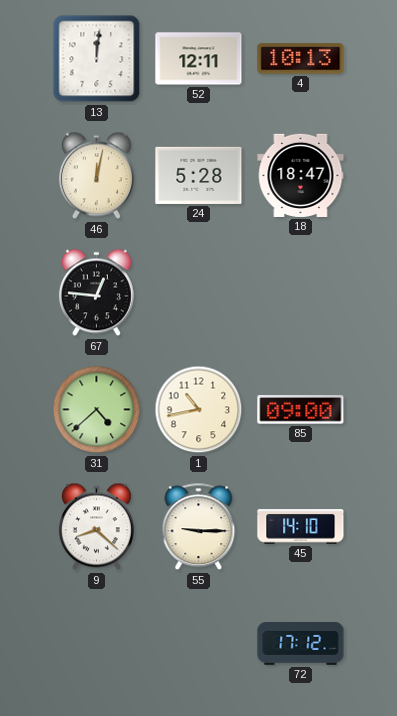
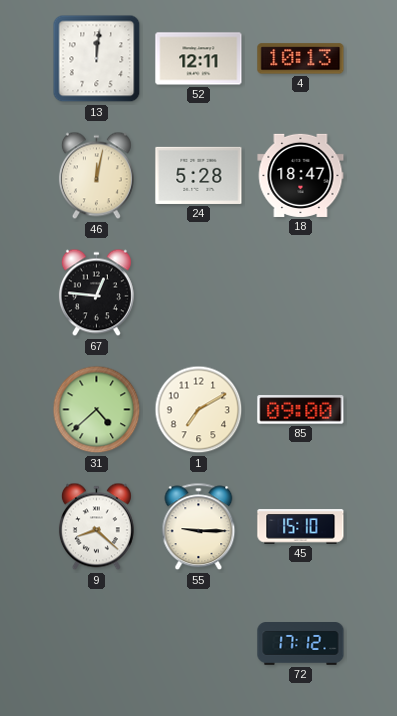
1: 10:43 -> 7:10
45: 14:10 -> 15:10
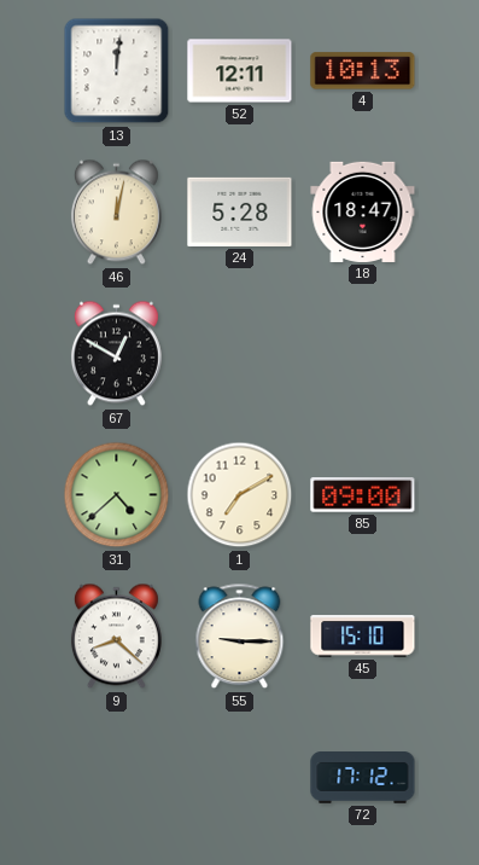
67: 12:46 -> 12:50
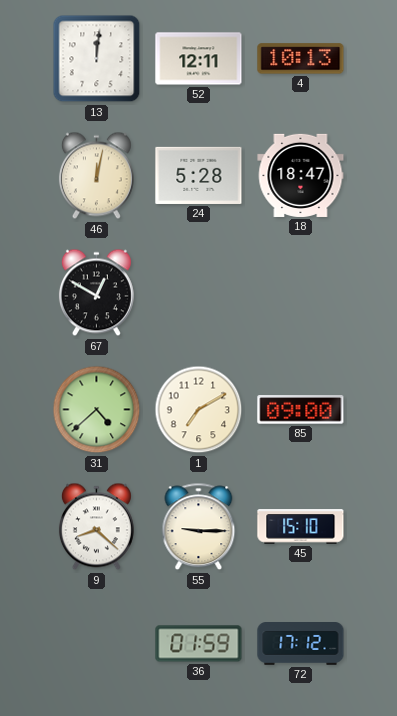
36: none -> 01:59
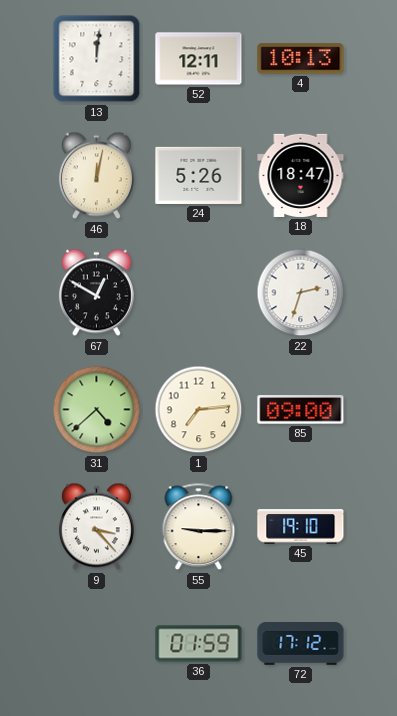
24: 5:28 -> 5:26
22: none -> 2:33
1: 7:10 -> 7:14
9: 8:22 -> 3:23
45: 15:10 -> 19:10
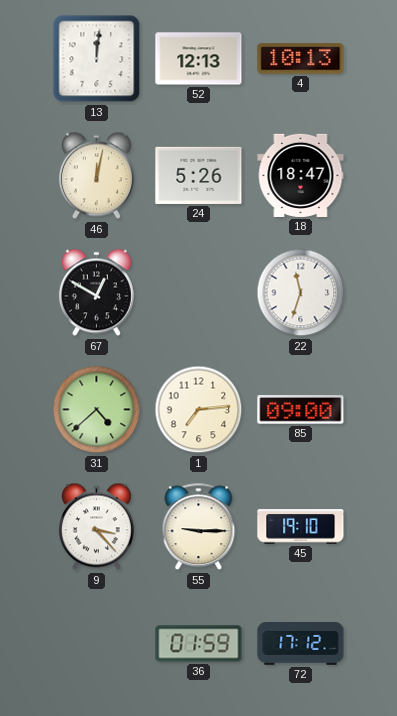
52: 12:11 -> 12:13
22: 2:33 -> 11:33
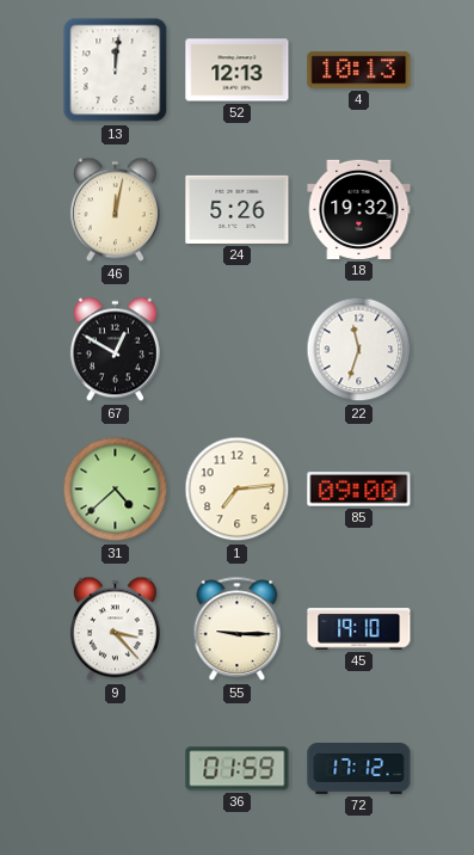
18: 18:47 -> 19:32
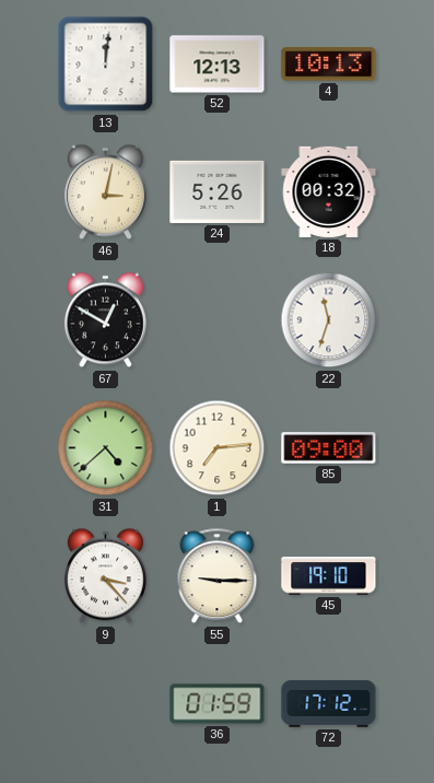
46: 12:02 -> 3:02
18: 19:32 -> 00:32
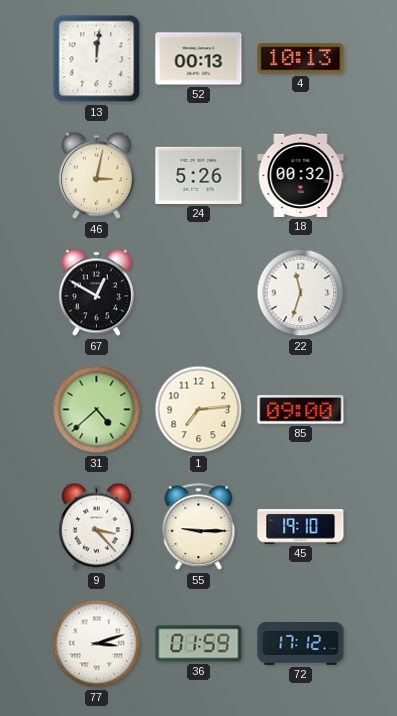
52: 12:13 -> 00:13
77: none -> 3:12
